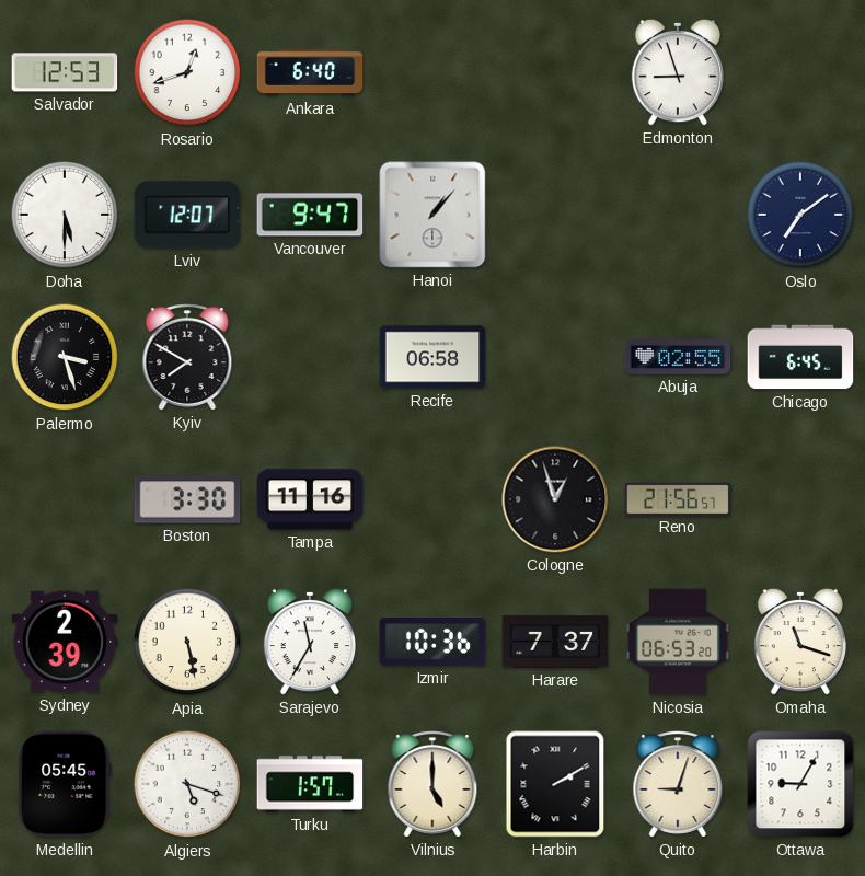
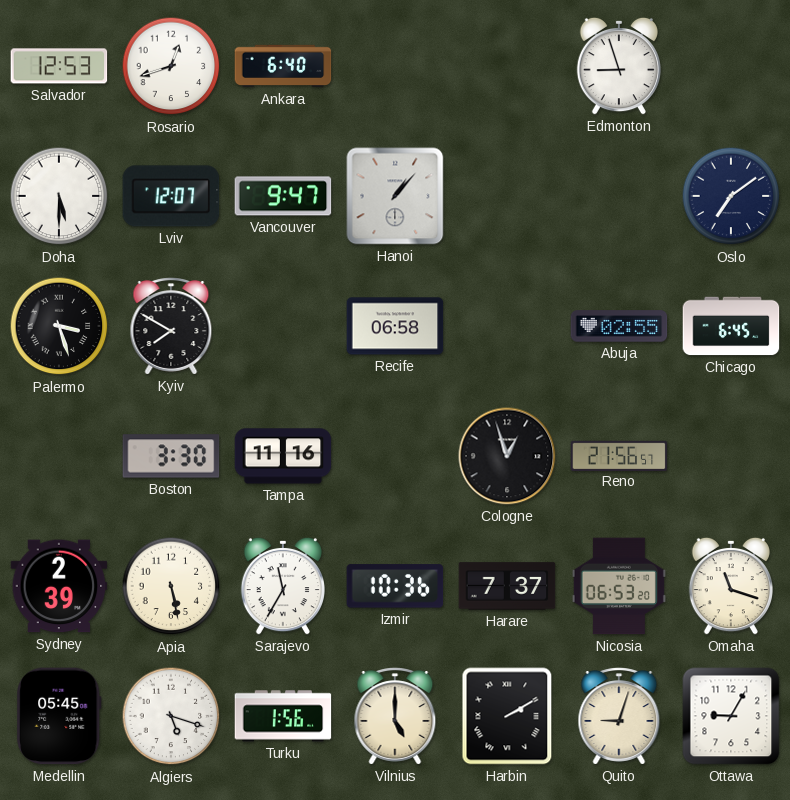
Turku: 1:57 -> 1:56
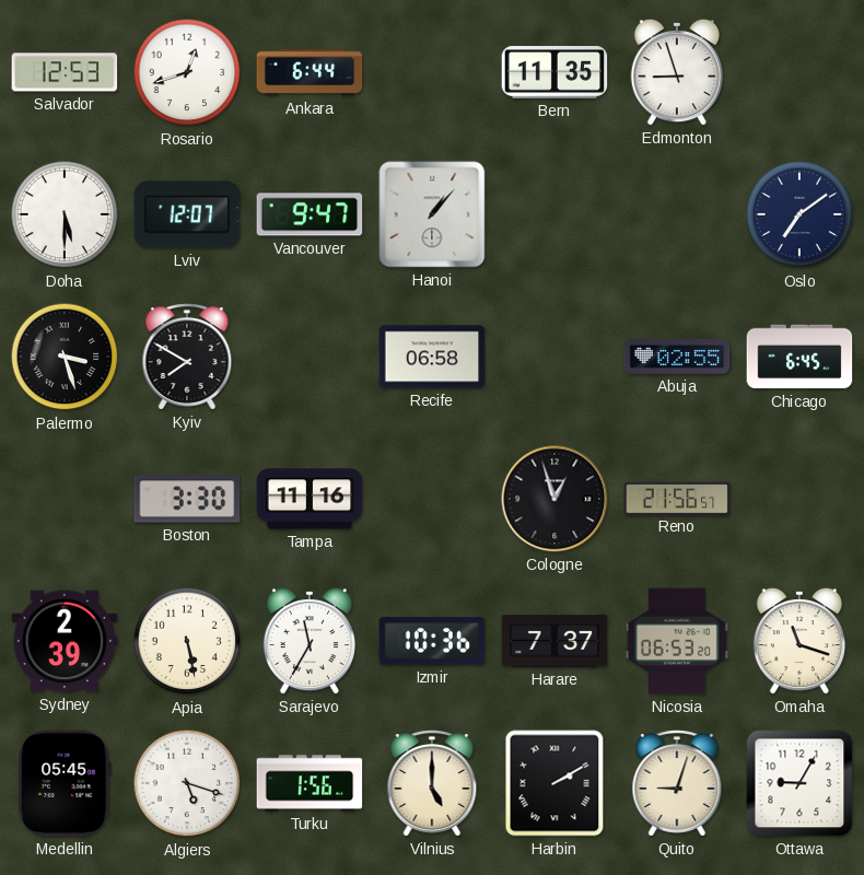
Ankara: 6:40 -> 6:44
Bern: none -> 11:35
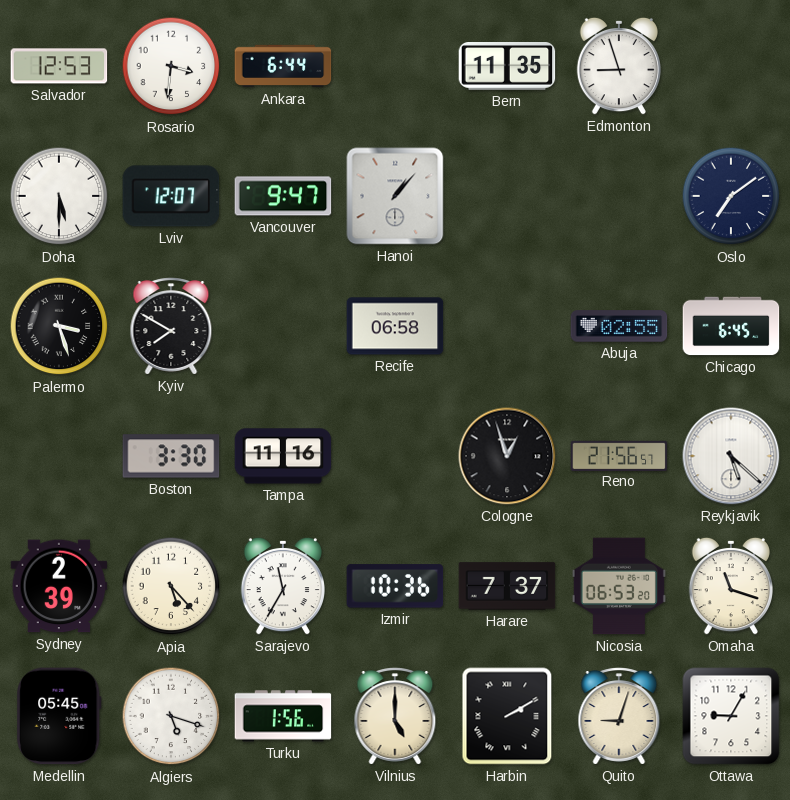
Rosario: 12:42 -> 3:31
Reykjavik: none -> 5:22
Apia: 5:28 -> 5:23
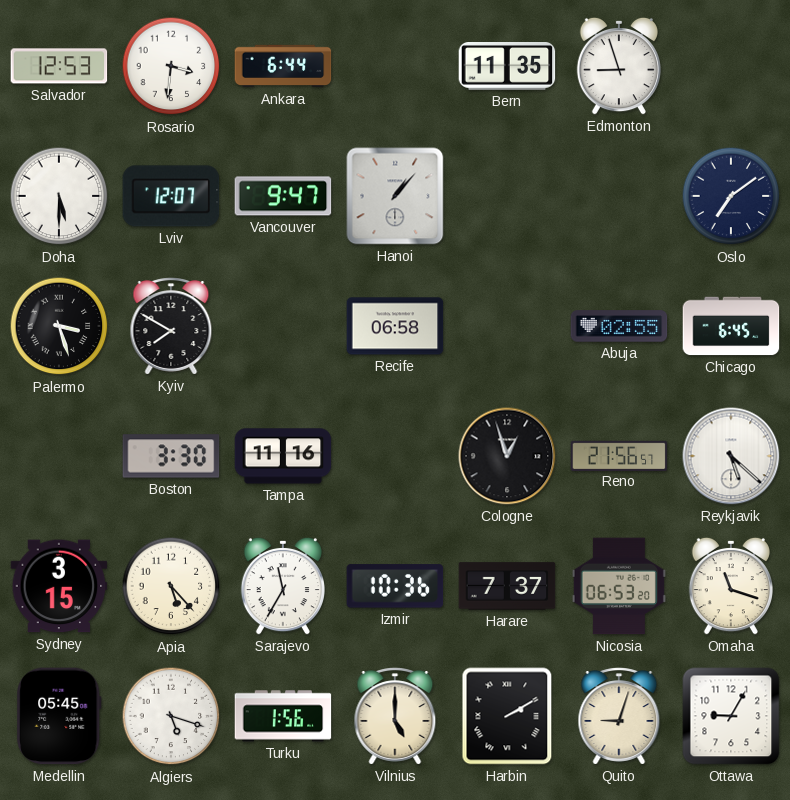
Sydney: 2:39 -> 3:15
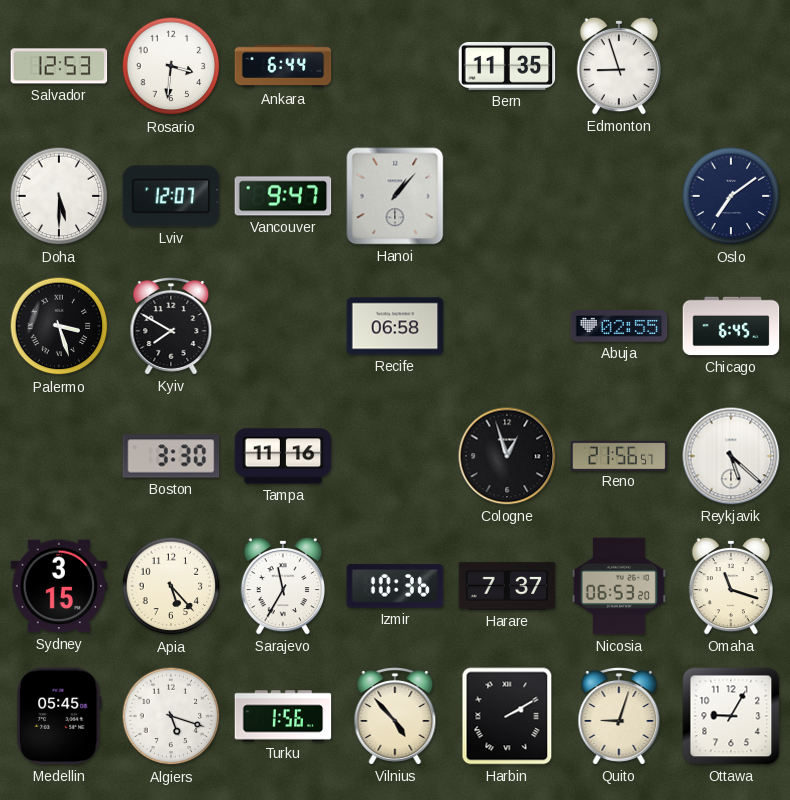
Vilnius: 5:00 -> 4:53
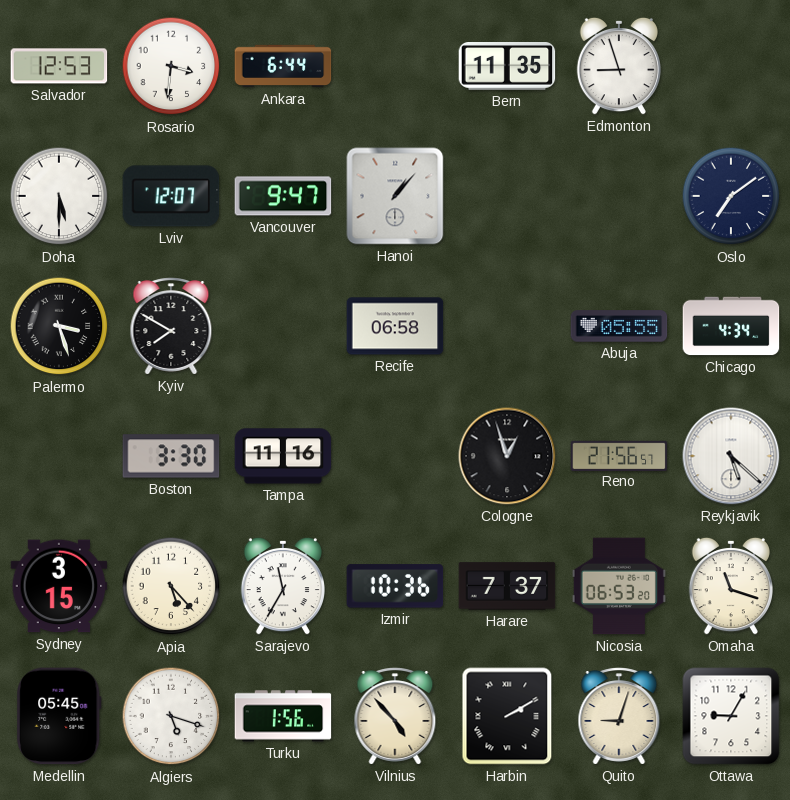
Abuja: 02:55 -> 05:55
Chicago: 6:45 -> 4:34
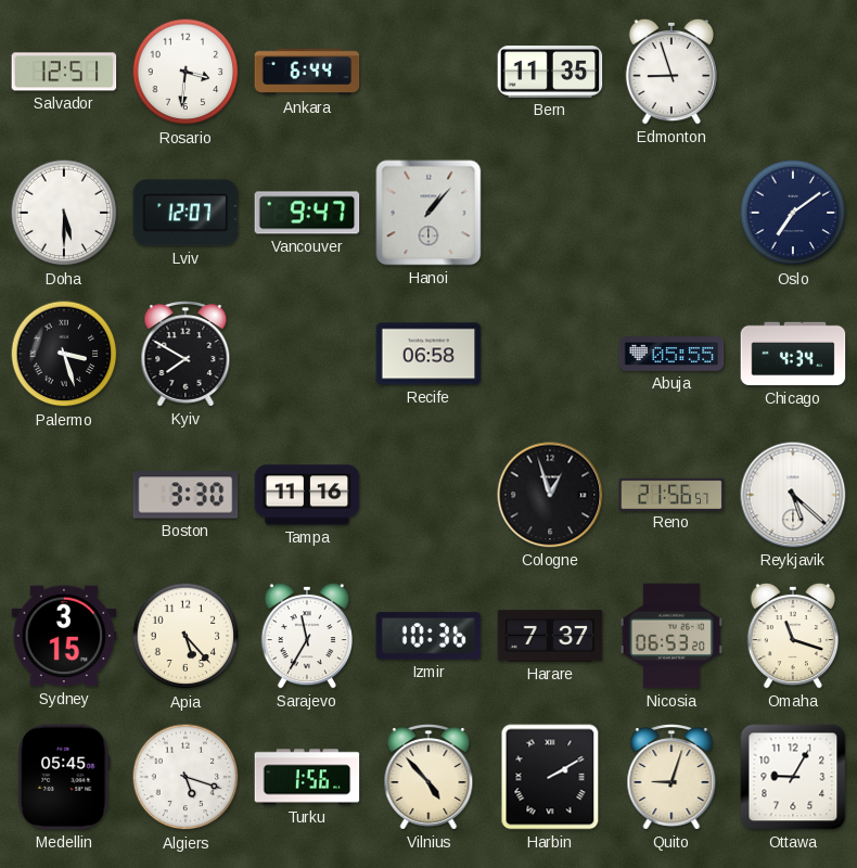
Salvador: 12:53 -> 12:51
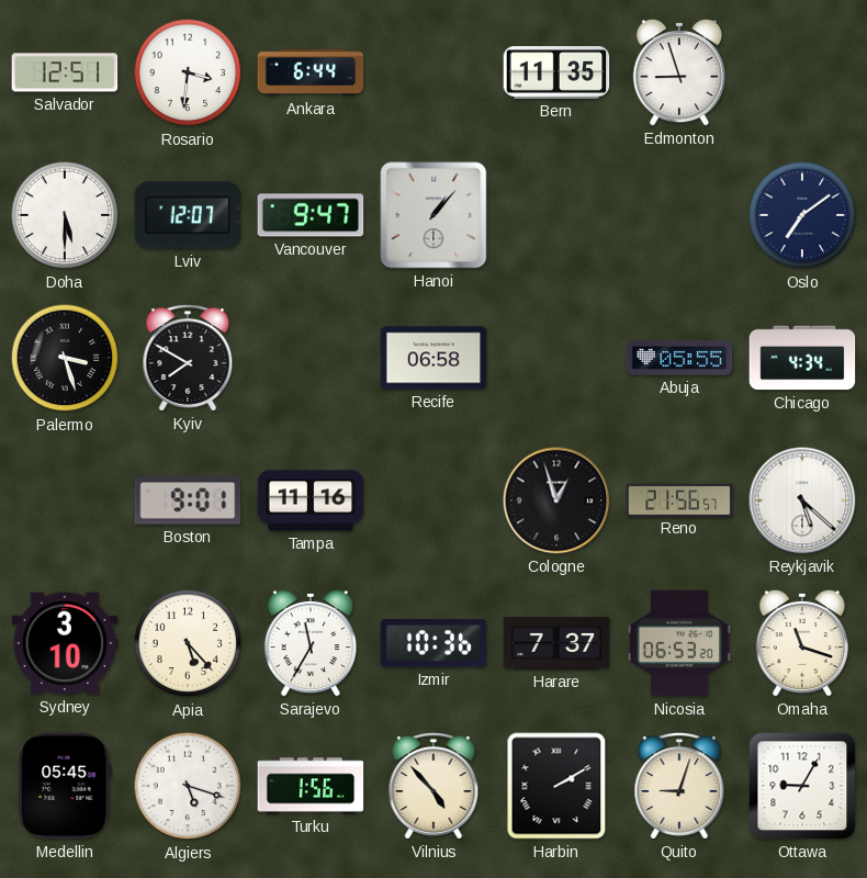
Boston: 3:30 -> 9:01
Sydney: 3:15 -> 3:10
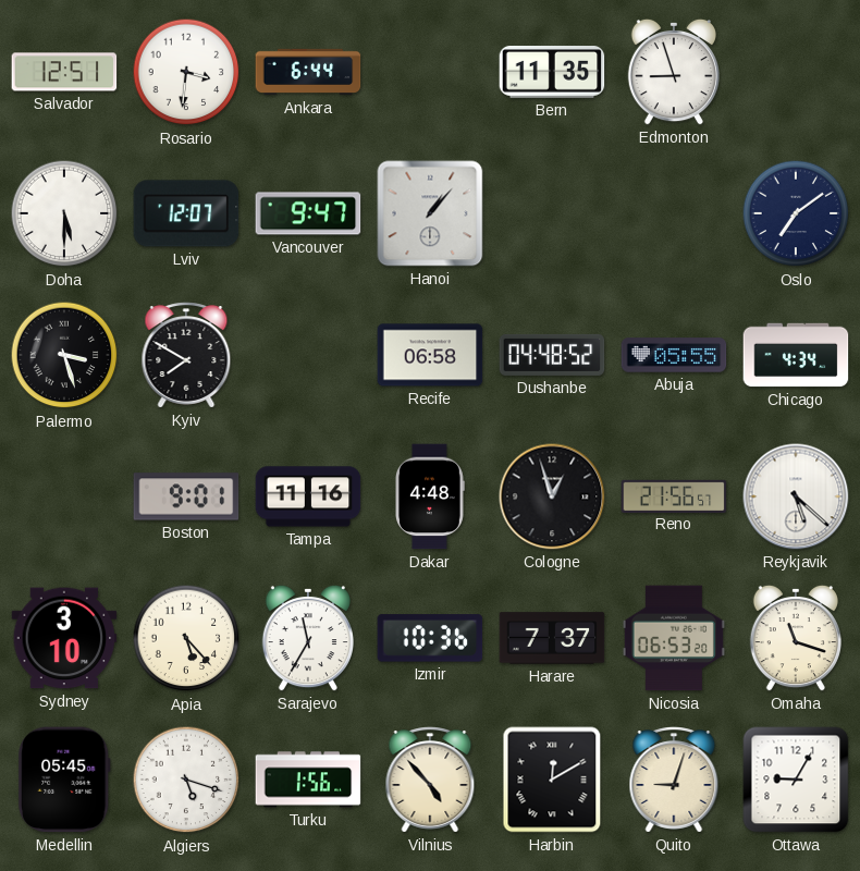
Dushanbe: none -> 04:48
Dakar: none -> 4:48
Harbin: 2:10 -> 12:10
